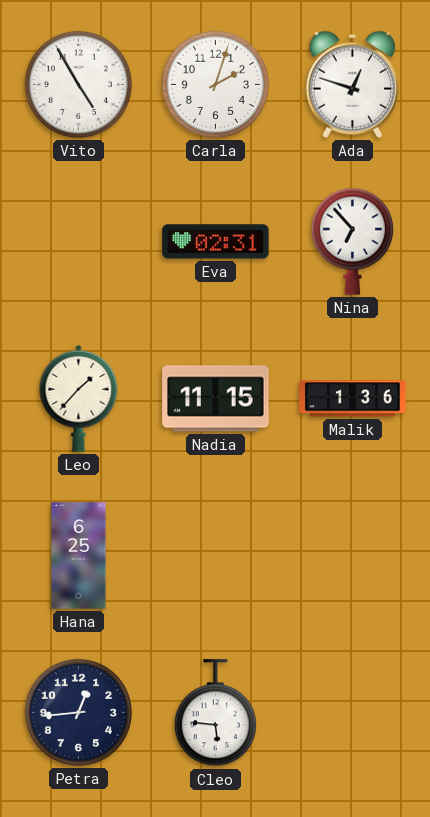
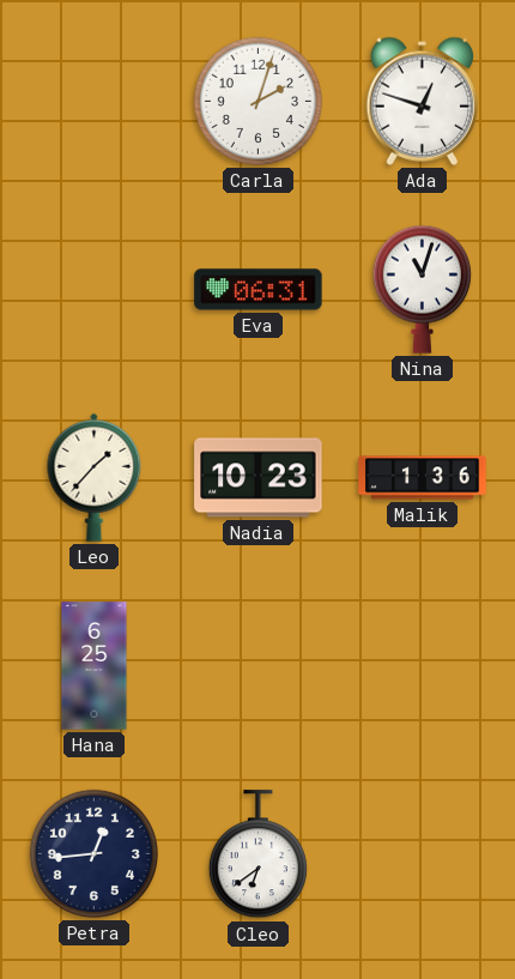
Vito: 4:55 -> none
Eva: 02:31 -> 06:31
Nina: 6:53 -> 11:03
Nadia: 11:15 -> 10:23
Cleo: 5:46 -> 6:39
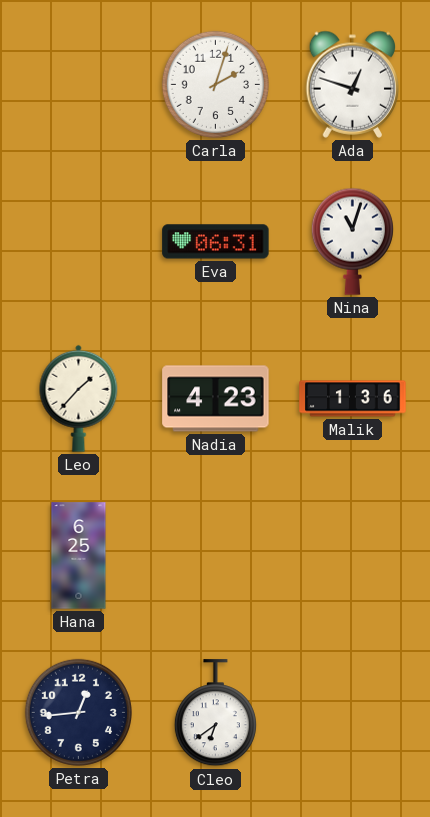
Nadia: 10:23 -> 4:23
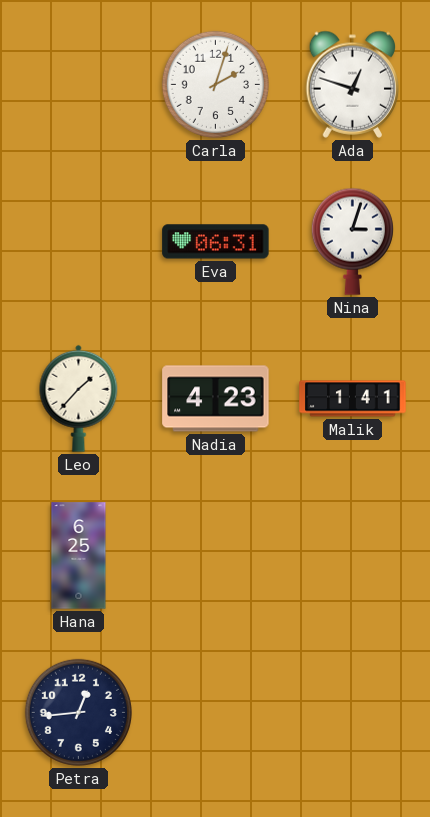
Nina: 11:03 -> 3:03
Malik: 1:36 -> 1:41
Cleo: 6:39 -> none
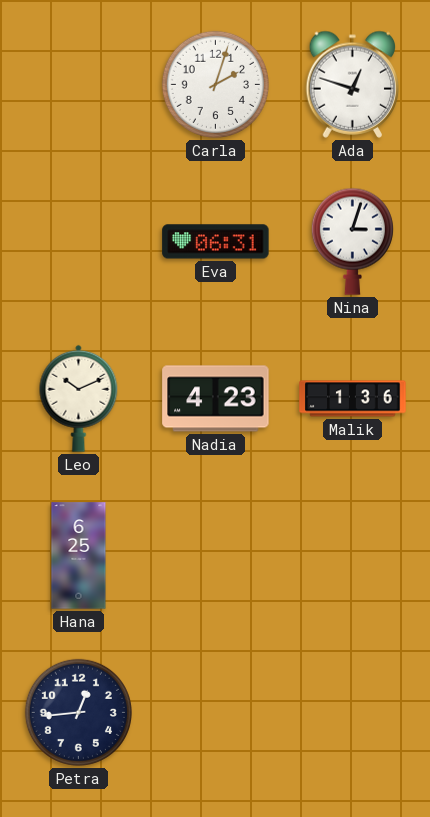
Leo: 1:37 -> 10:11
Malik: 1:41 -> 1:36
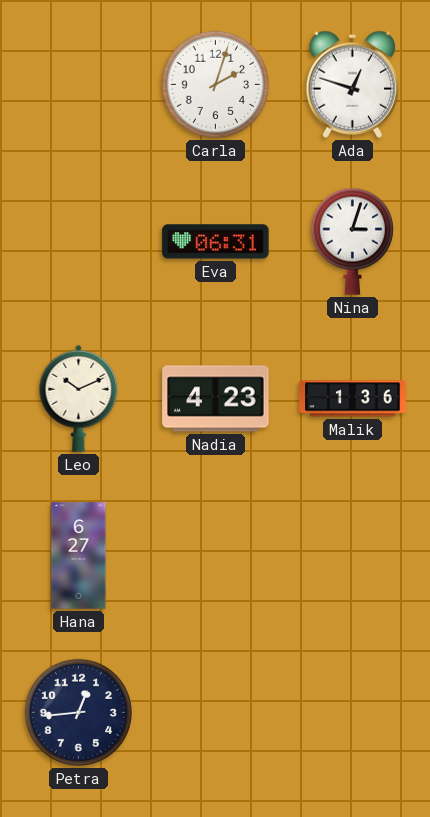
Hana: 6:25 -> 6:27
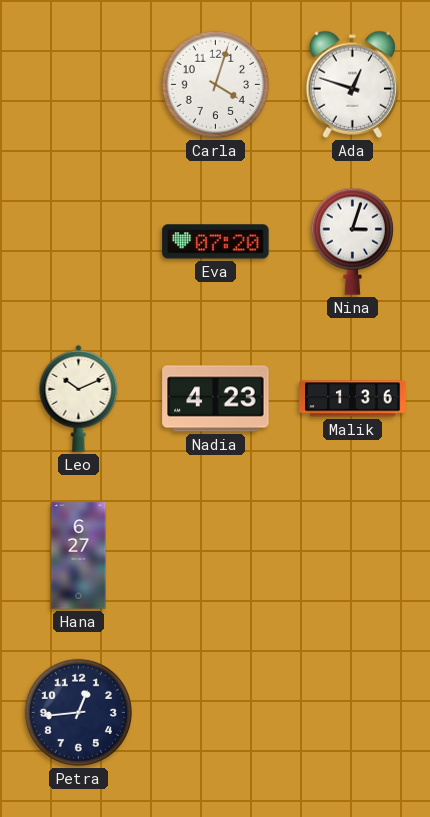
Carla: 2:03 -> 4:03
Eva: 06:31 -> 07:20
